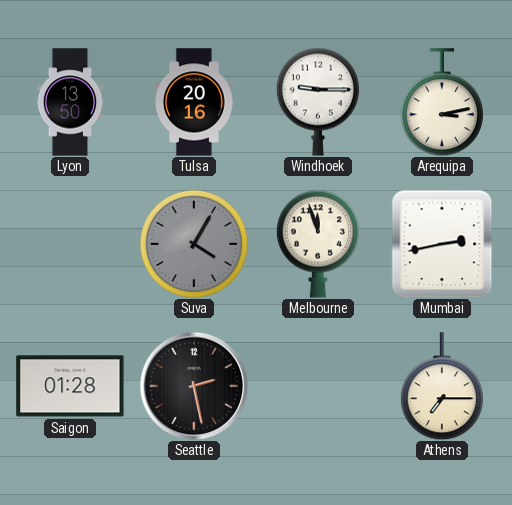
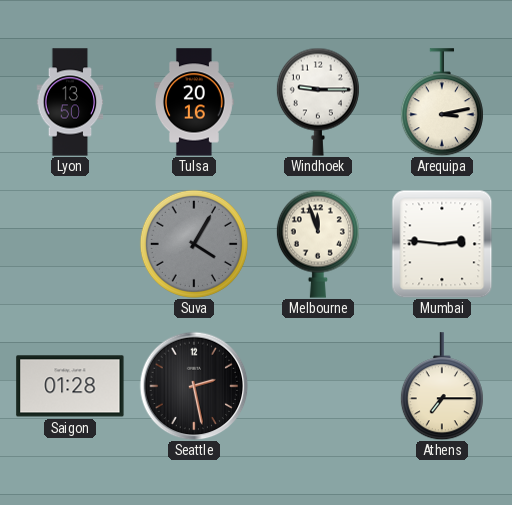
Mumbai: 2:43 -> 2:46
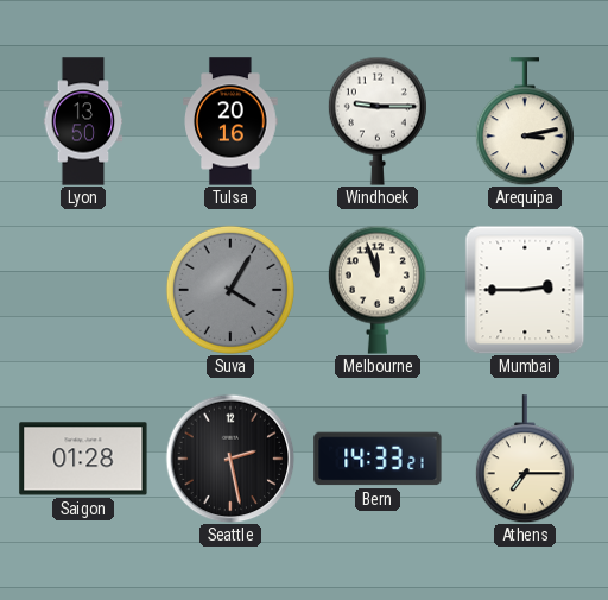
Mumbai: 2:46 -> 2:45
Bern: none -> 14:33
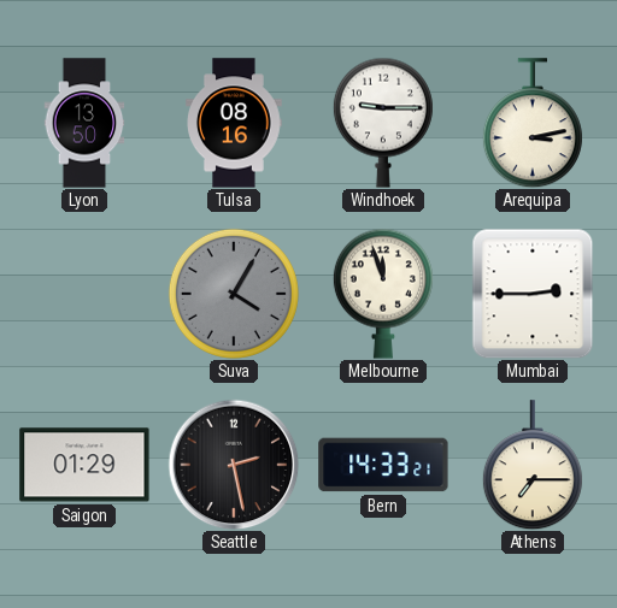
Tulsa: 20:16 -> 08:16
Saigon: 01:28 -> 01:29
